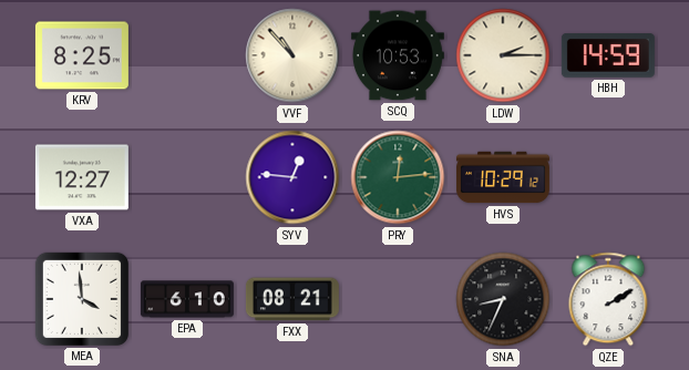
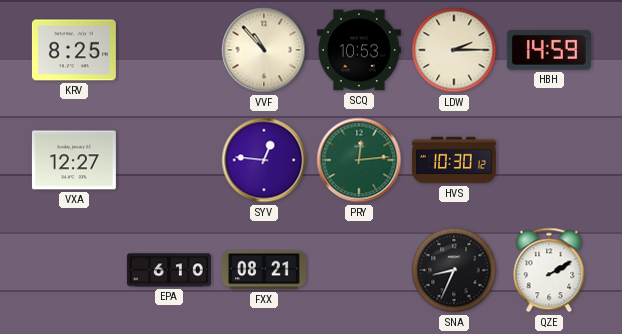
HVS: 10:29 -> 10:30
MEA: 3:59 -> none
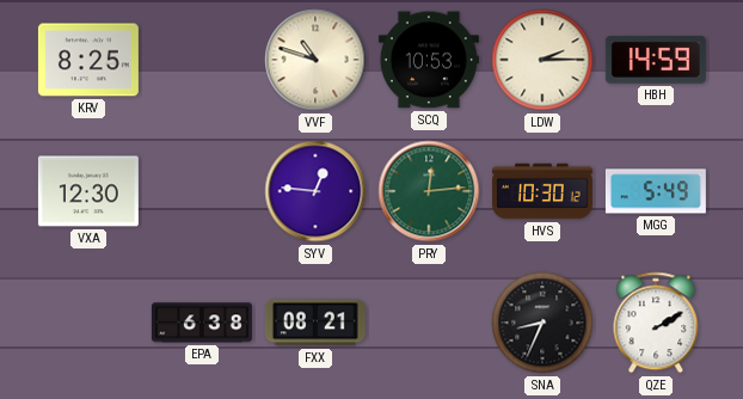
VVF: 10:53 -> 10:48
VXA: 12:27 -> 12:30
MGG: none -> 5:49
EPA: 6:10 -> 6:38
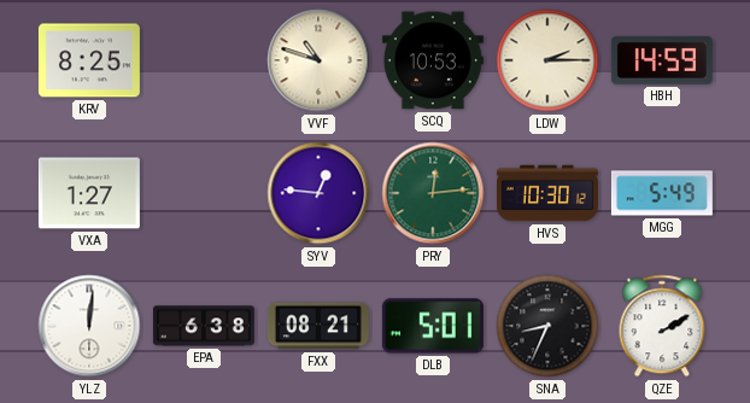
VXA: 12:30 -> 1:27
YLZ: none -> 12:01
DLB: none -> 5:01
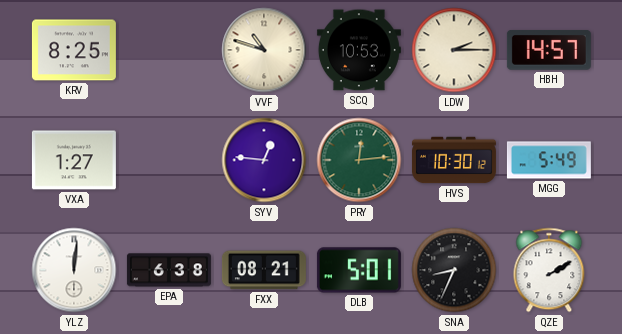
HBH: 14:59 -> 14:57
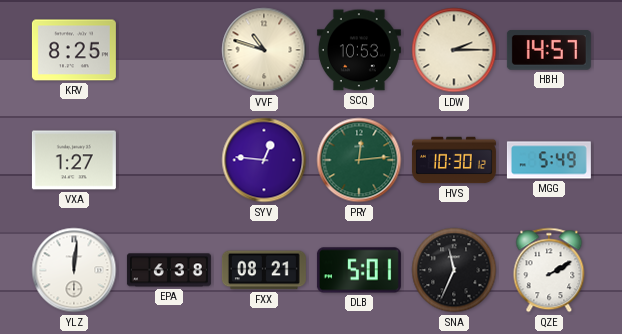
SNA: 8:34 -> 11:34
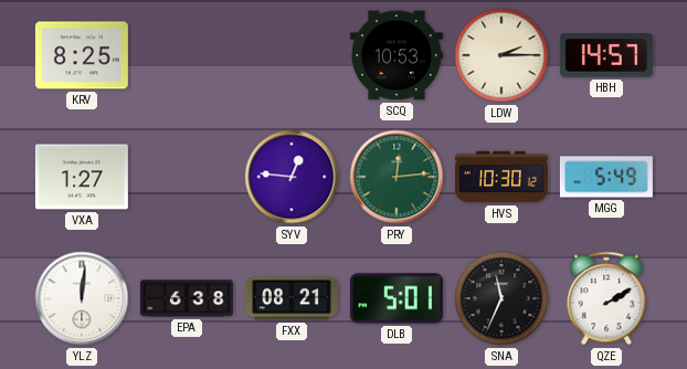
VVF: 10:48 -> none
